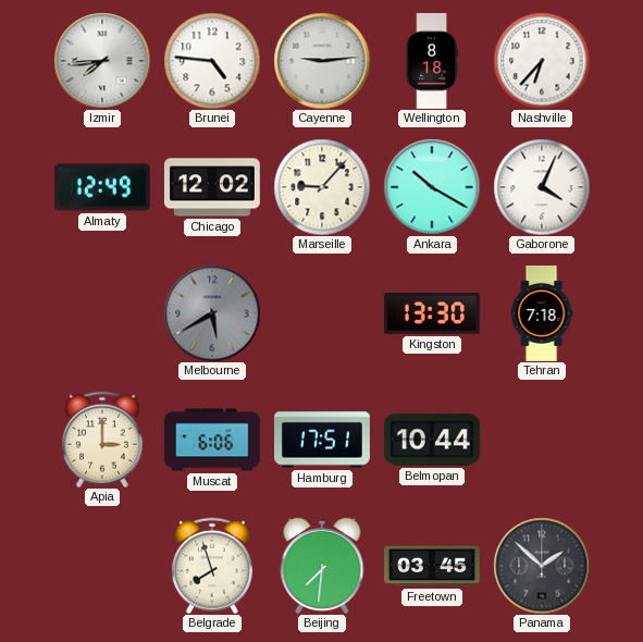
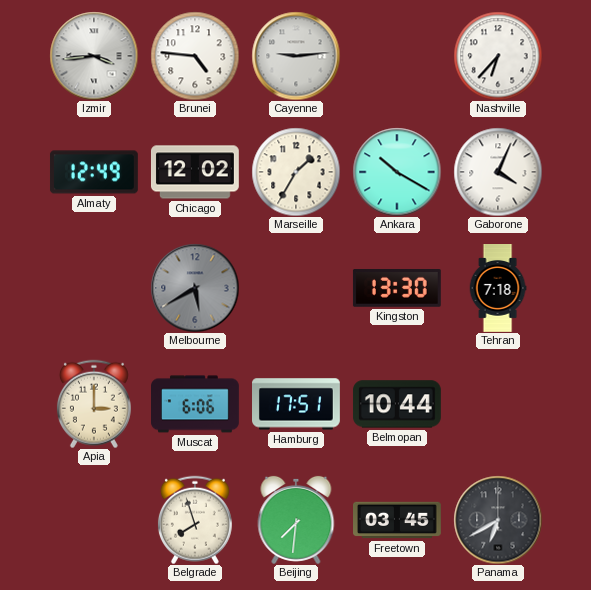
Izmir: 7:44 -> 3:44
Wellington: 8:18 -> none
Marseille: 9:07 -> 1:35
Panama: 1:52 -> 6:40
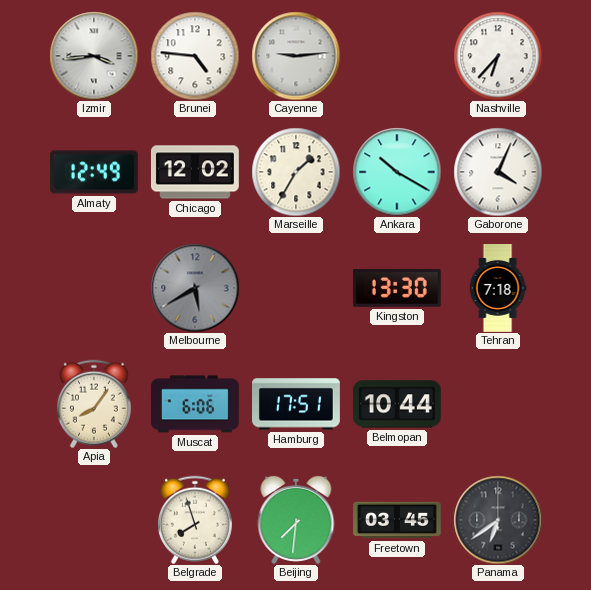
Apia: 3:00 -> 8:06
Panama: 6:40 -> 6:39
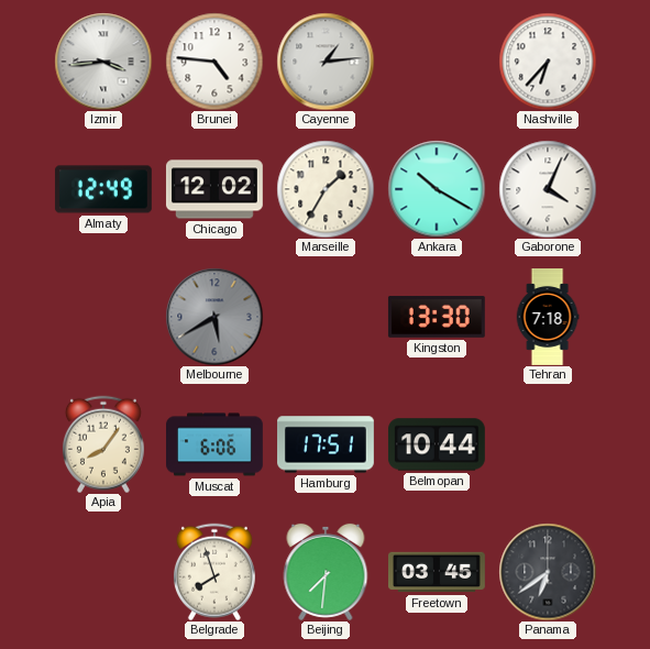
Cayenne: 9:14 -> 1:14
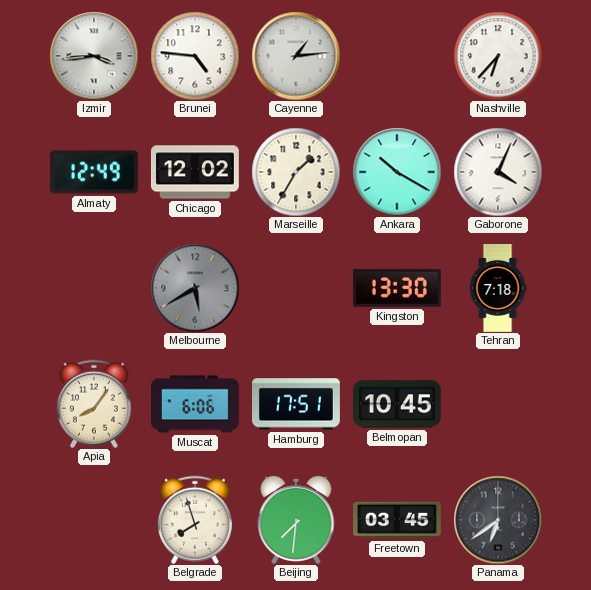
Belmopan: 10:44 -> 10:45
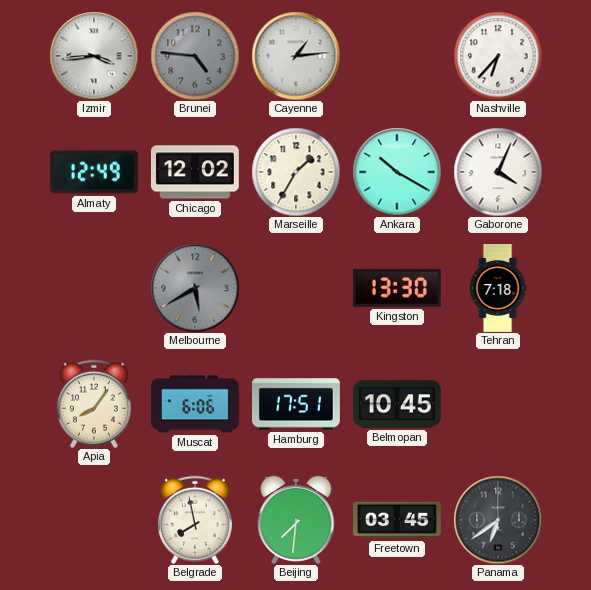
Brunei dial: white -> grey
Belgrade: 7:57 -> 7:58
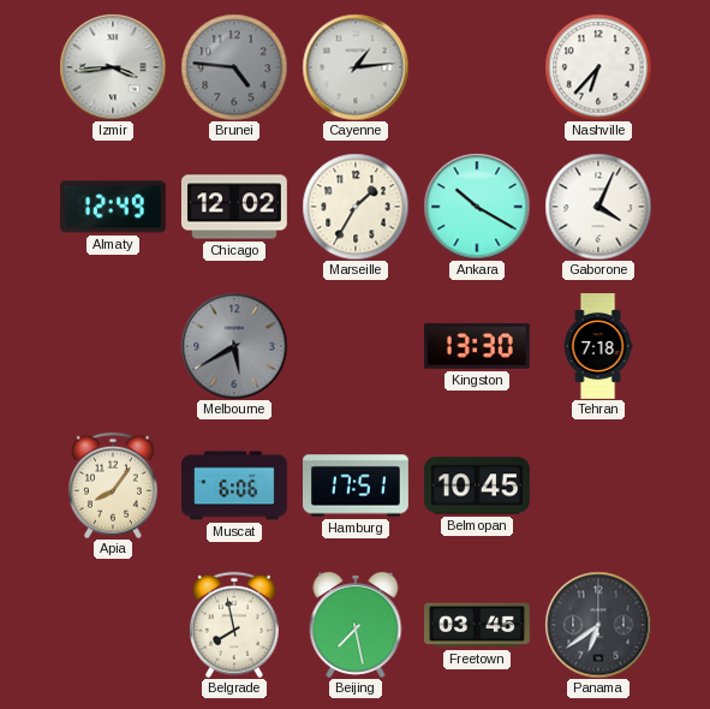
Beijing: 7:31 -> 7:28
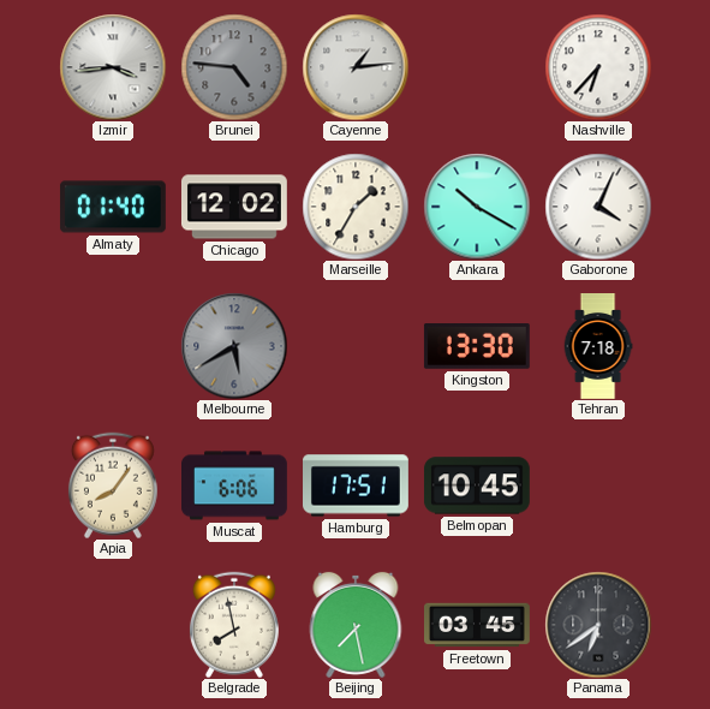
Almaty: 12:49 -> 01:40
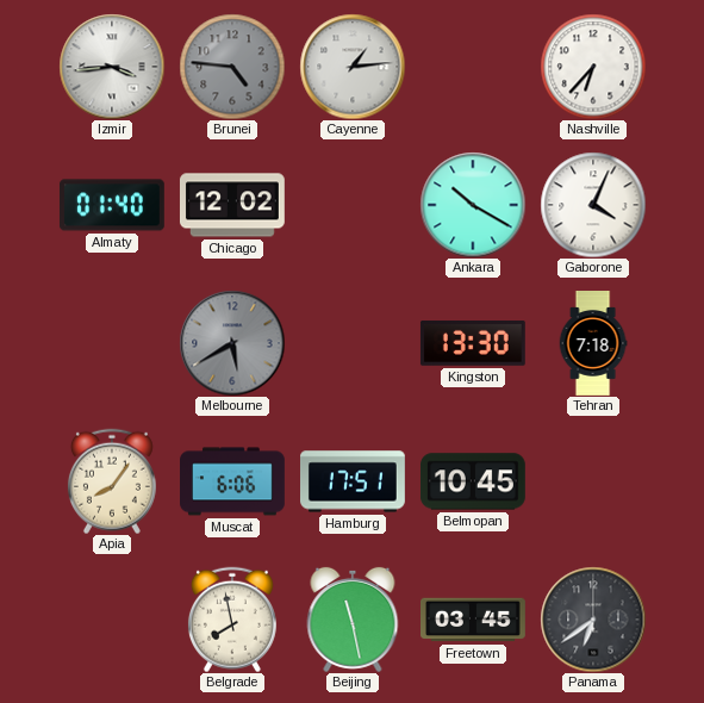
Marseille: 1:35 -> none
Beijing: 7:28 -> 11:28
